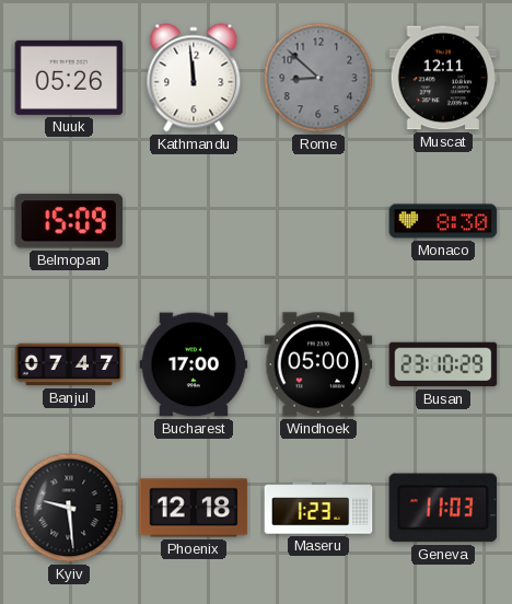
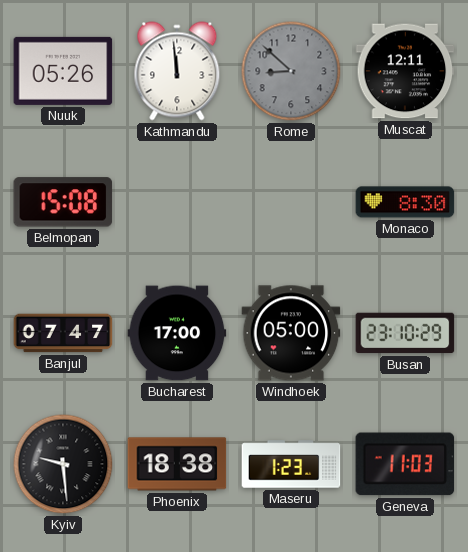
Belmopan: 15:09 -> 15:08
Phoenix: 12:18 -> 18:38
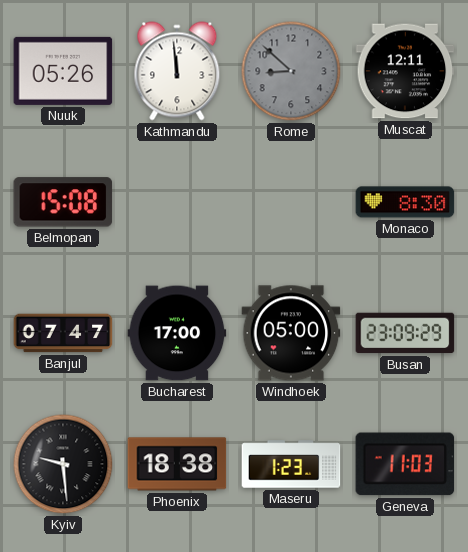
Busan: 23:10 -> 23:09
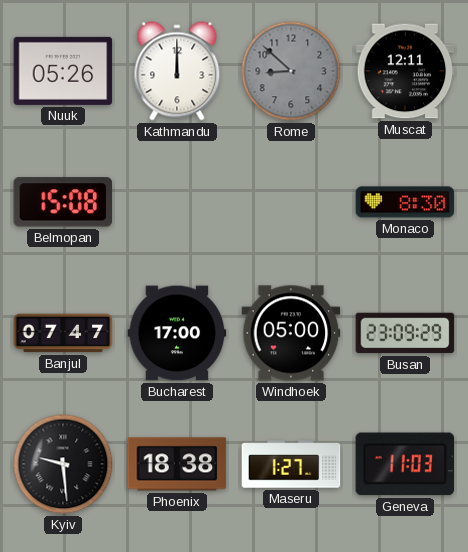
Kathmandu: 11:59 -> 12:00
Maseru: 1:23 -> 1:27
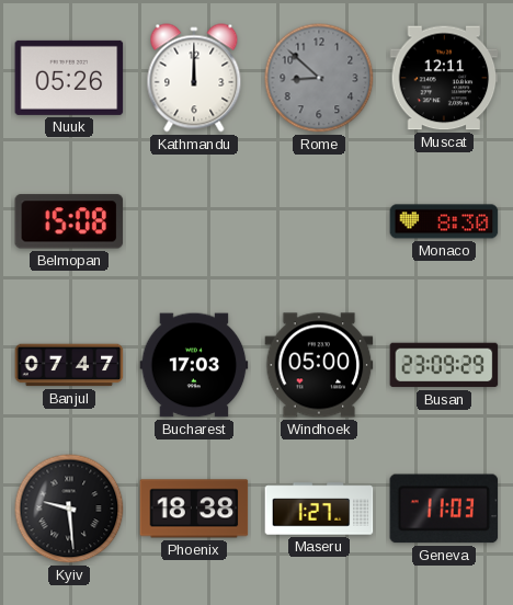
Bucharest: 17:00 -> 17:03
